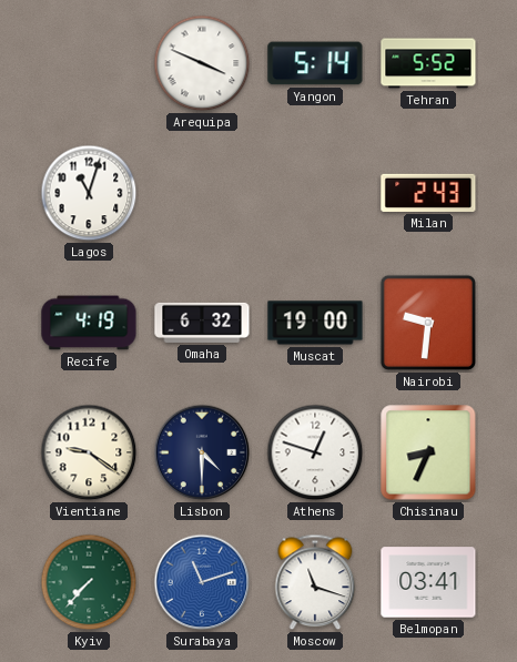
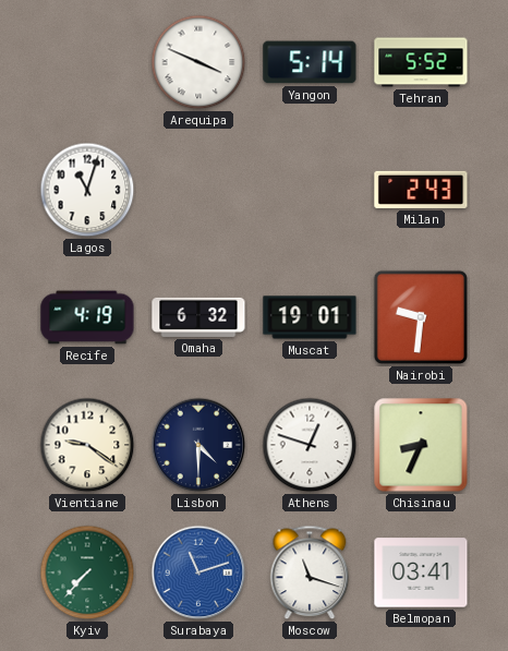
Muscat: 19:00 -> 19:01
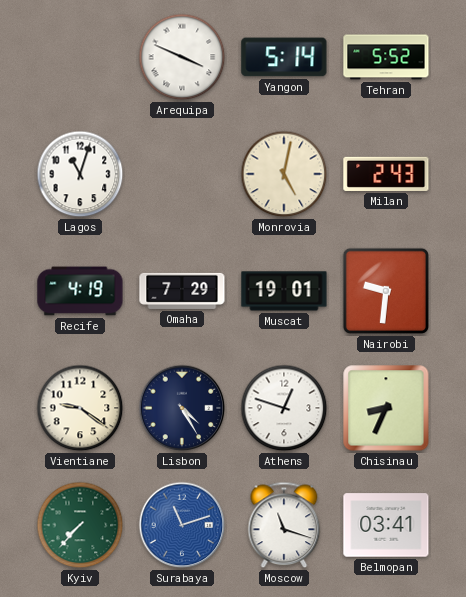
Monrovia: none -> 5:02
Omaha: 6:32 -> 7:29
Lisbon: 4:30 -> 4:25
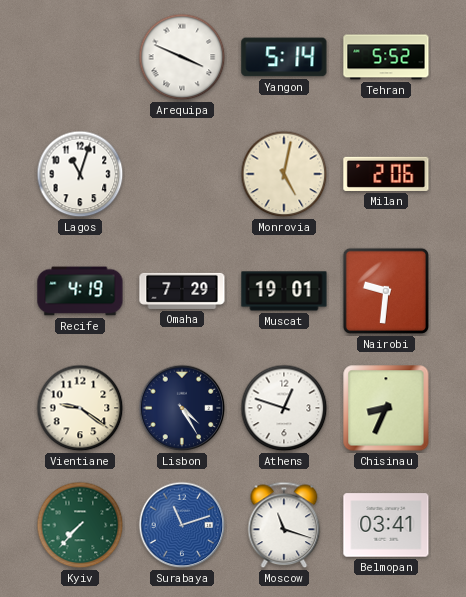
Milan: 2:43 -> 2:06
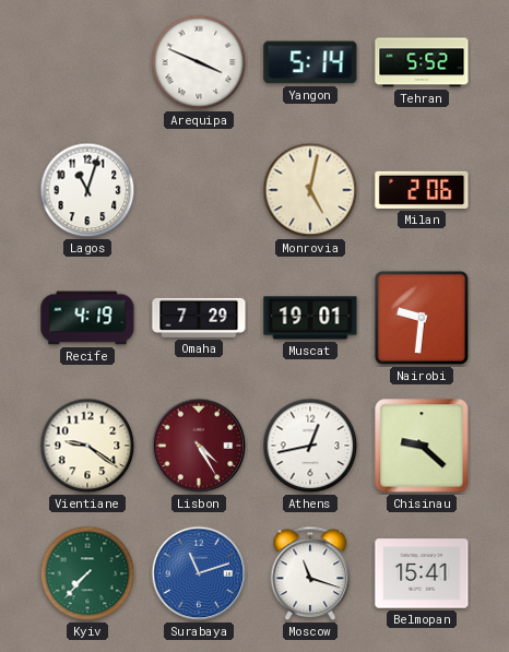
Lisbon dial: navy -> burgundy
Athens: 12:48 -> 12:43
Chisinau: 8:34 -> 9:22
Belmopan: 03:41 -> 15:41
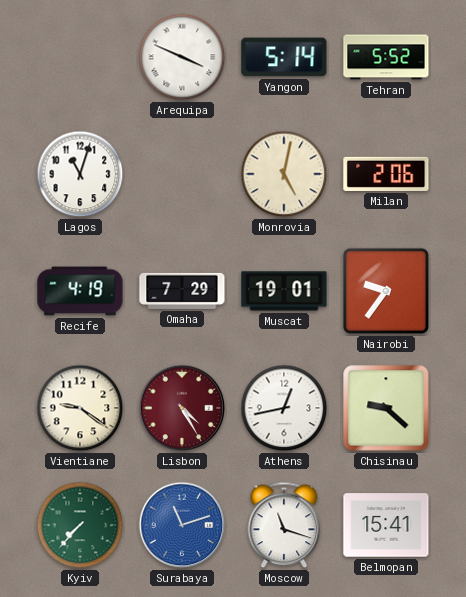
Nairobi: 9:31 -> 9:36
